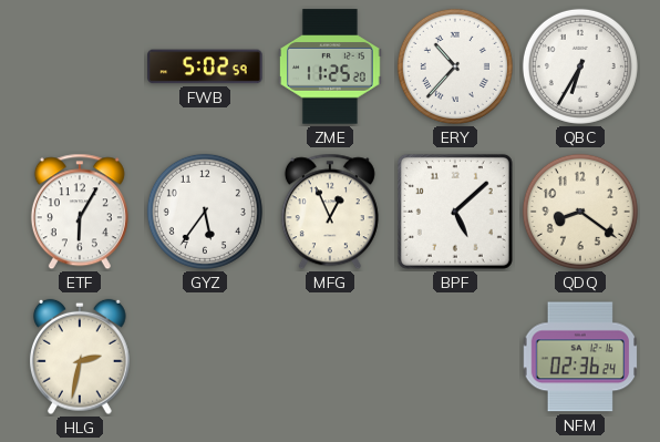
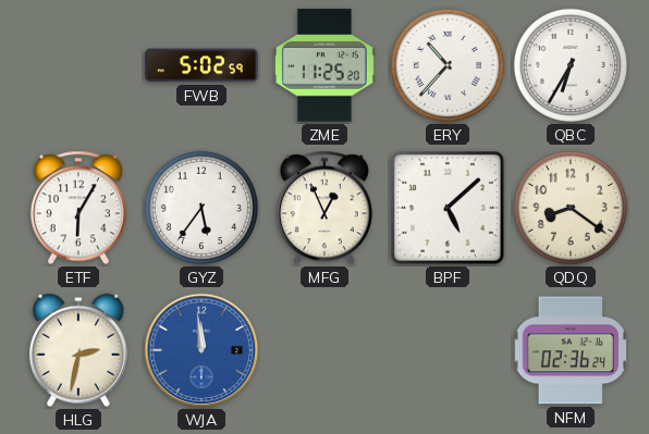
WJA: none -> 11:59
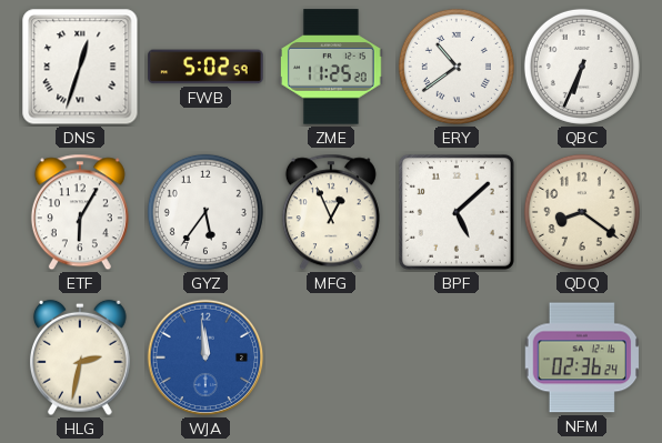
DNS: none -> 12:33
ERY: 10:37 -> 10:39
QBC: 6:35 -> 6:34
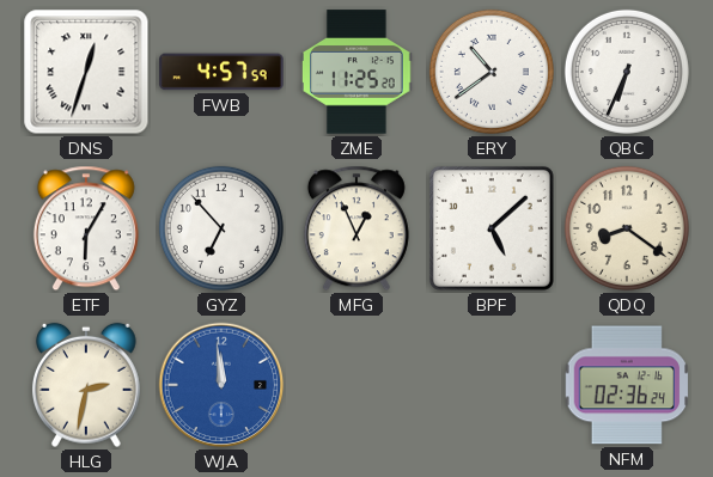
FWB: 5:02 -> 4:57
GYZ: 5:36 -> 6:53
